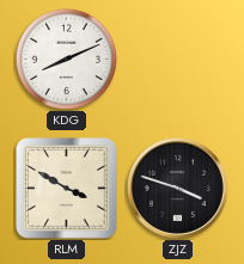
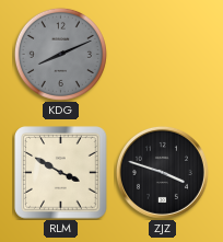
KDG dial: white -> grey
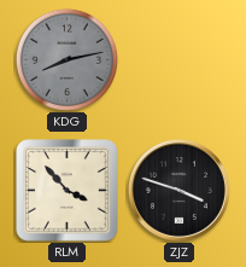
KDG: 8:11 -> 8:13
RLM: 3:50 -> 3:53
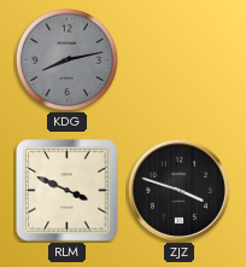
RLM: 3:53 -> 3:49
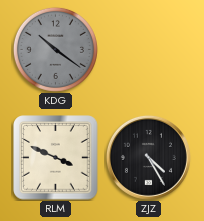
KDG: 8:13 -> 10:21
ZJZ: 3:48 -> 4:25
